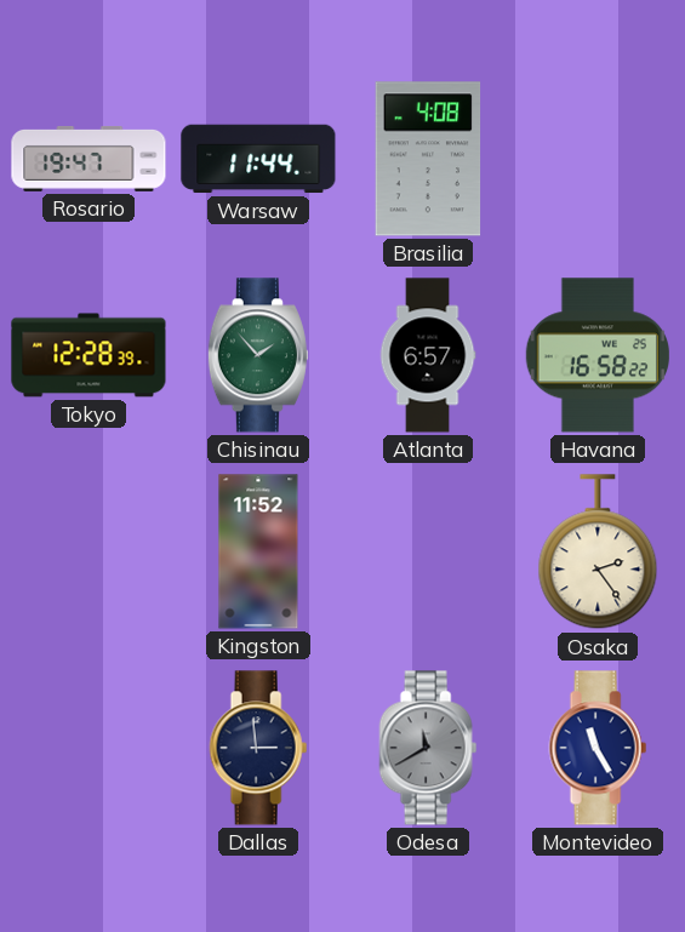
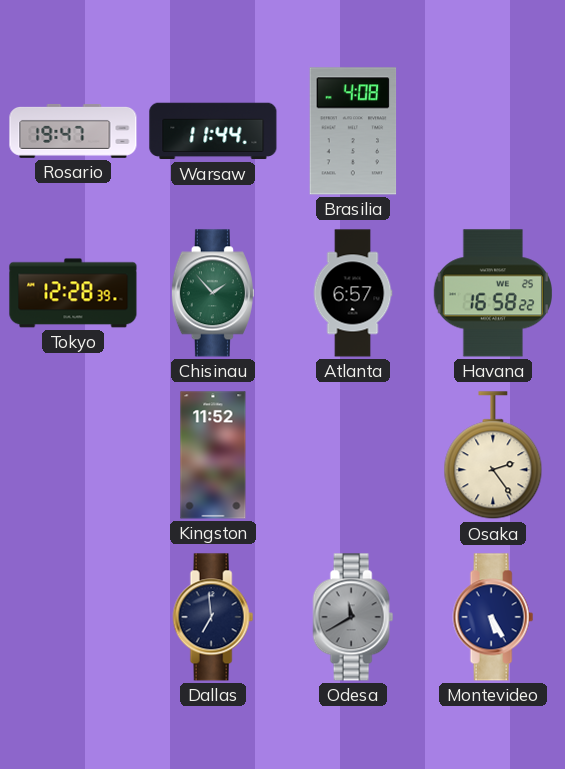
Dallas: 2:59 -> 6:59
Montevideo: 11:25 -> 5:25
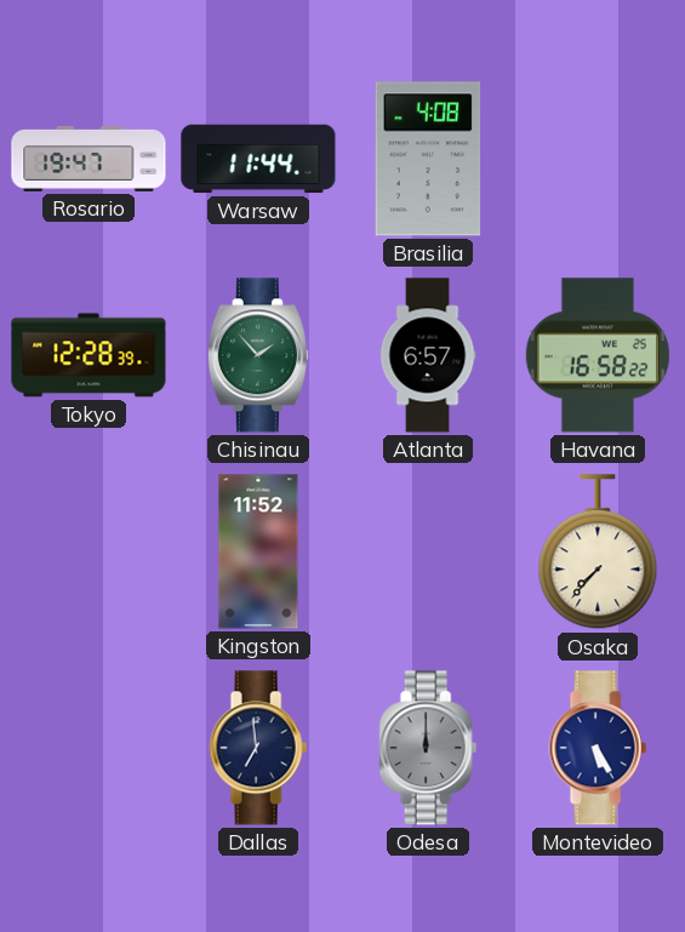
Osaka: 2:24 -> 7:37
Odesa: 11:40 -> 12:00
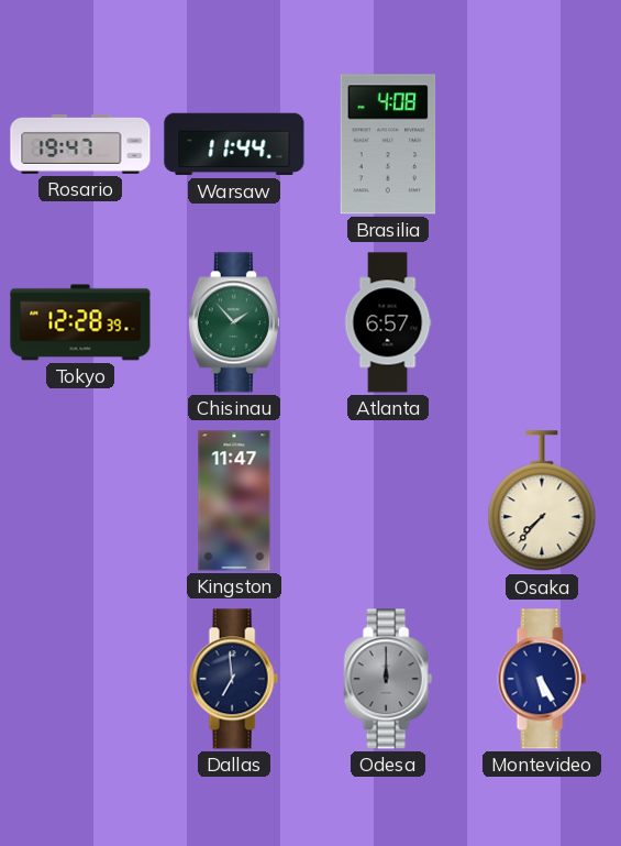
Havana: 16:58 -> none
Kingston: 11:52 -> 11:47
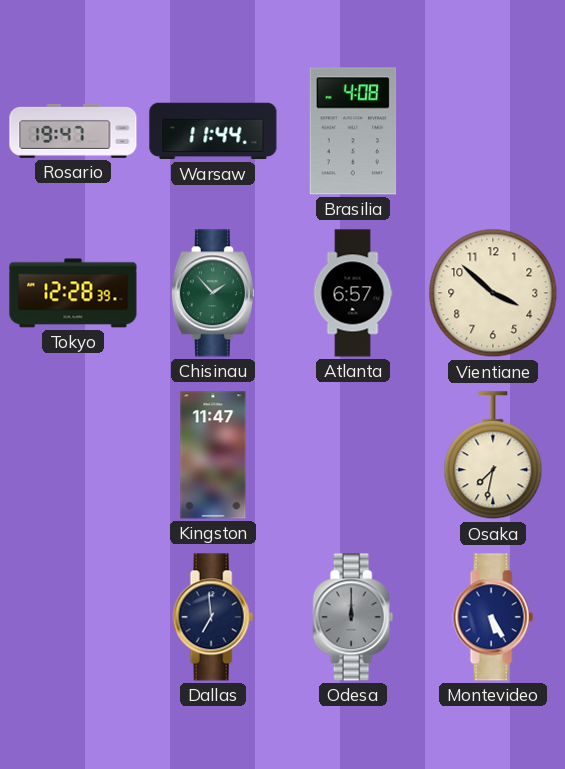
Vientiane: none -> 3:52
Osaka: 7:37 -> 7:32
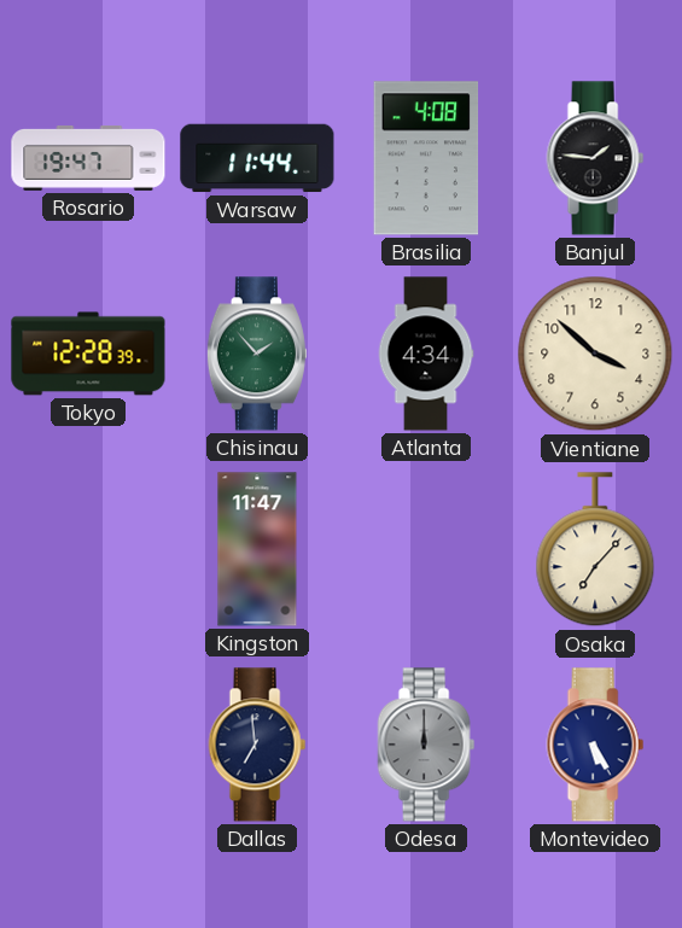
Banjul: none -> 1:46
Atlanta: 6:57 -> 4:34
Osaka: 7:32 -> 7:07
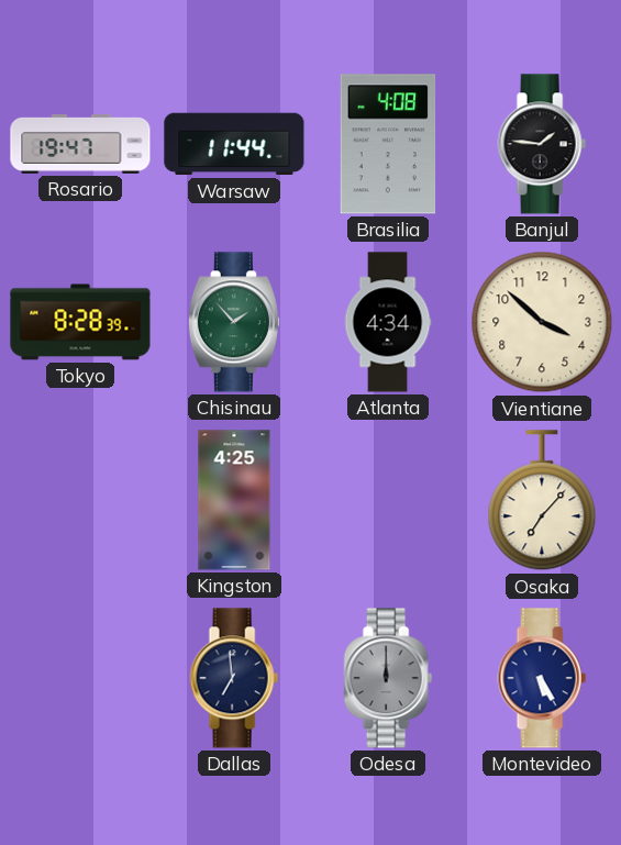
Tokyo: 12:28 -> 8:28
Kingston: 11:47 -> 4:25
